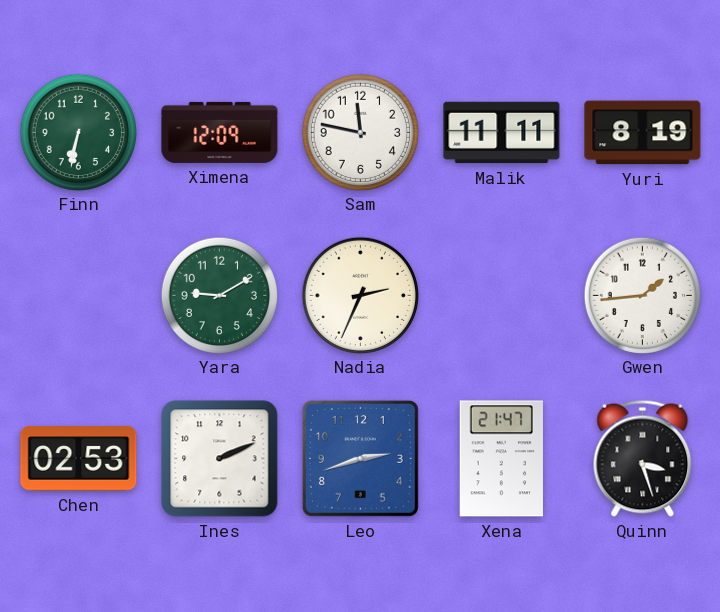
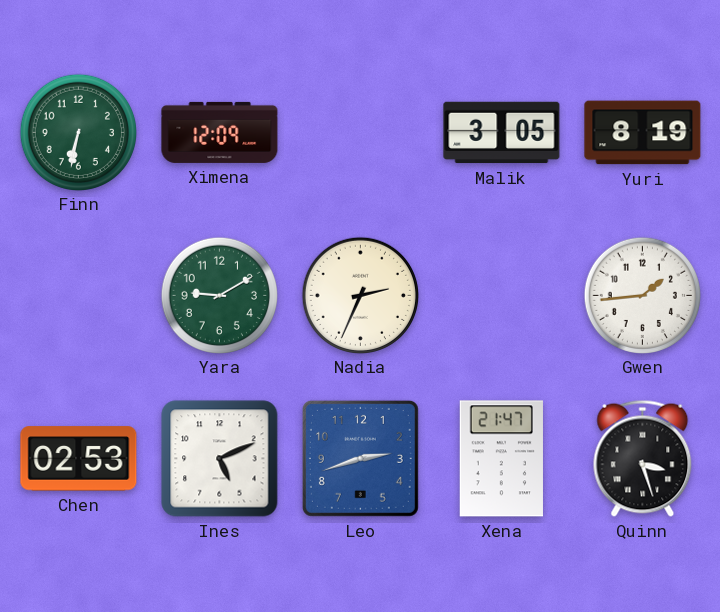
Sam: 11:47 -> none
Malik: 11:11 -> 3:05
Ines: 2:11 -> 5:11
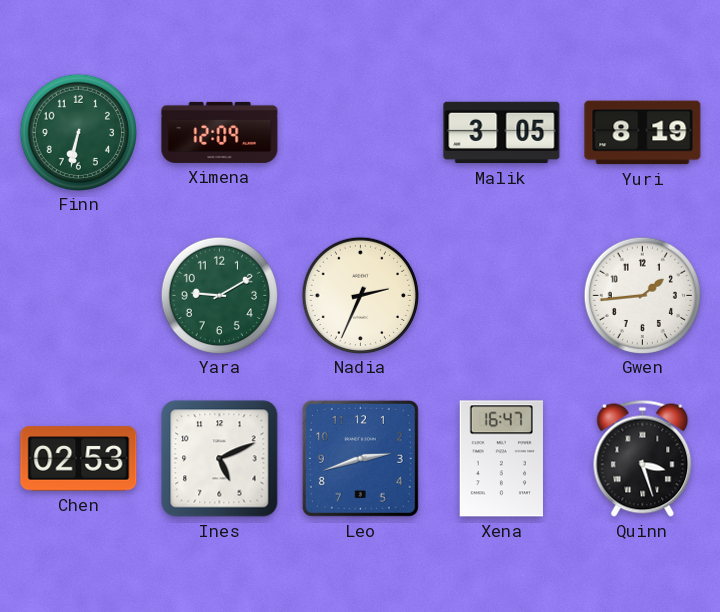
Xena: 21:47 -> 16:47
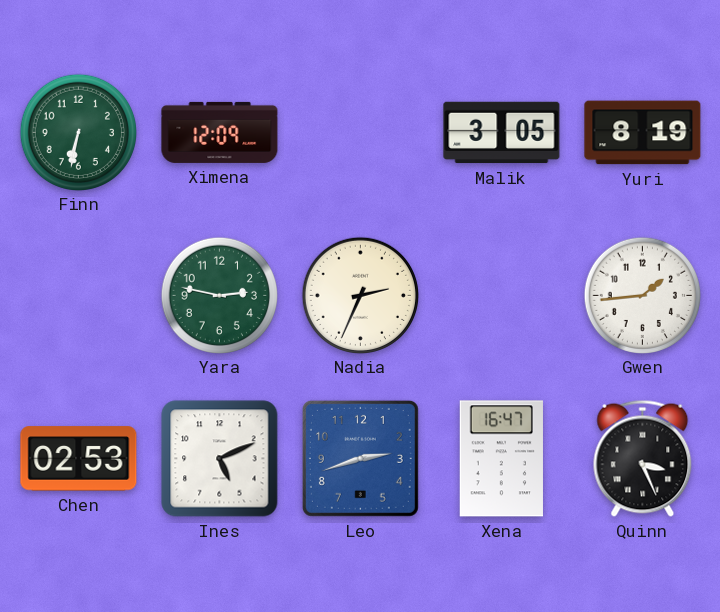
Yara: 9:10 -> 2:47
Quinn: 3:27 -> 3:26
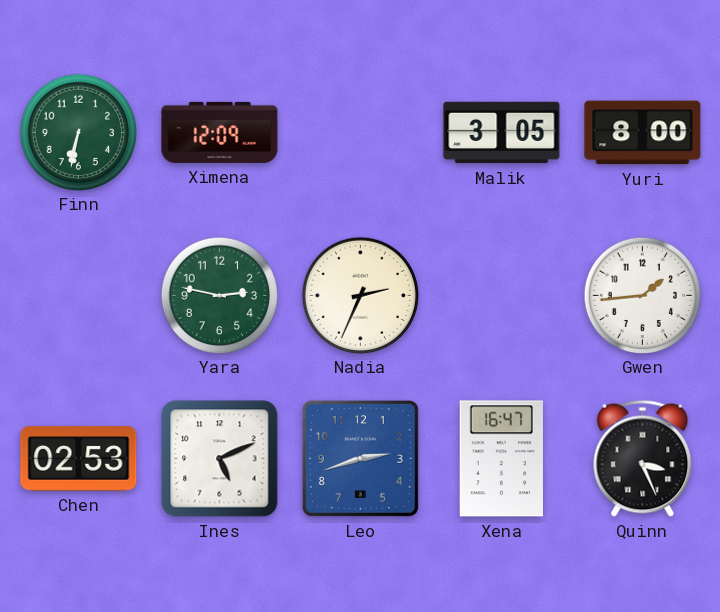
Yuri: 8:19 -> 8:00
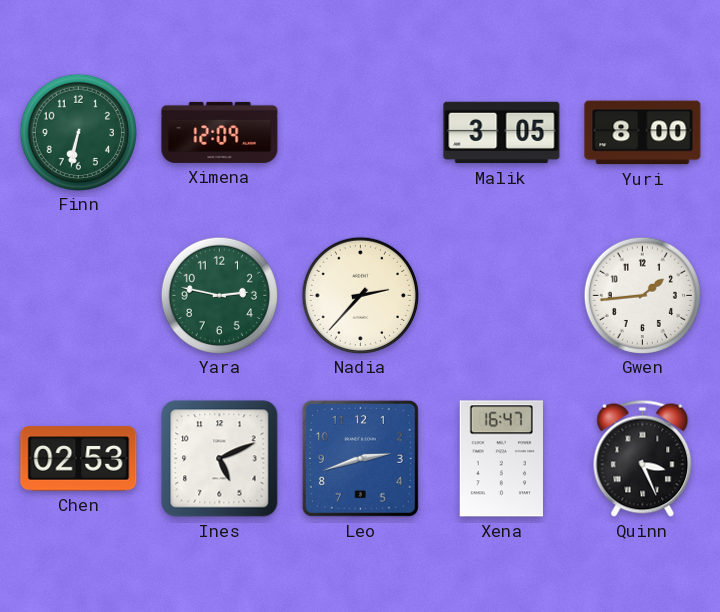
Nadia: 2:34 -> 2:37
